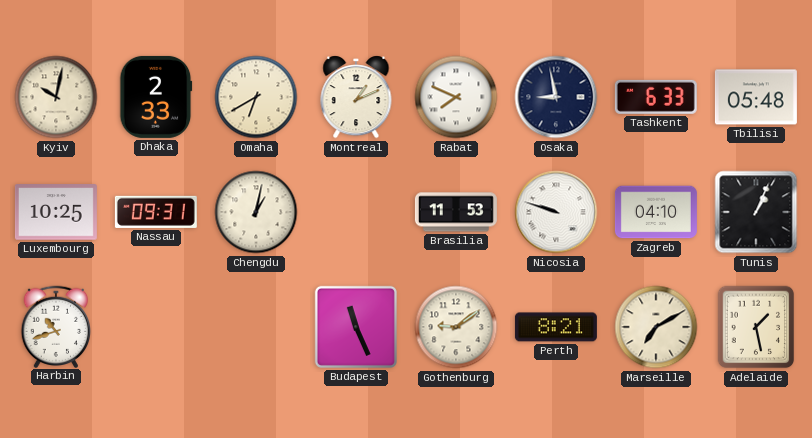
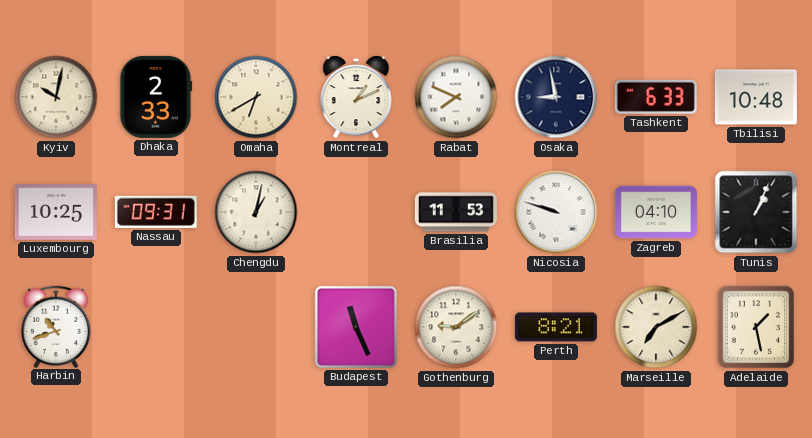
Tbilisi: 05:48 -> 10:48
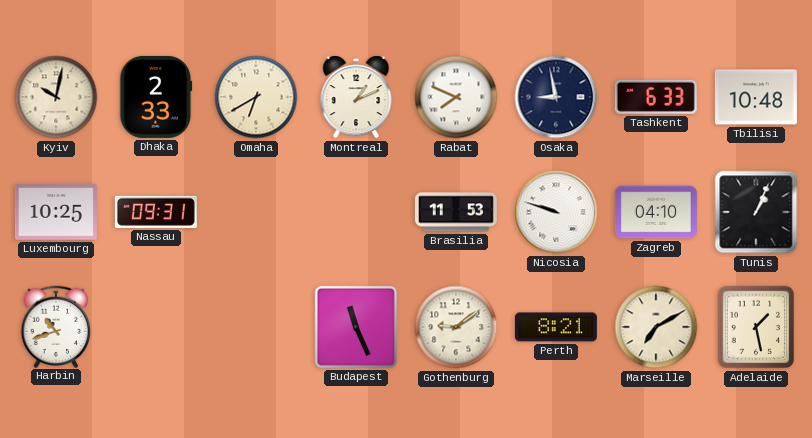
Chengdu: 1:02 -> none
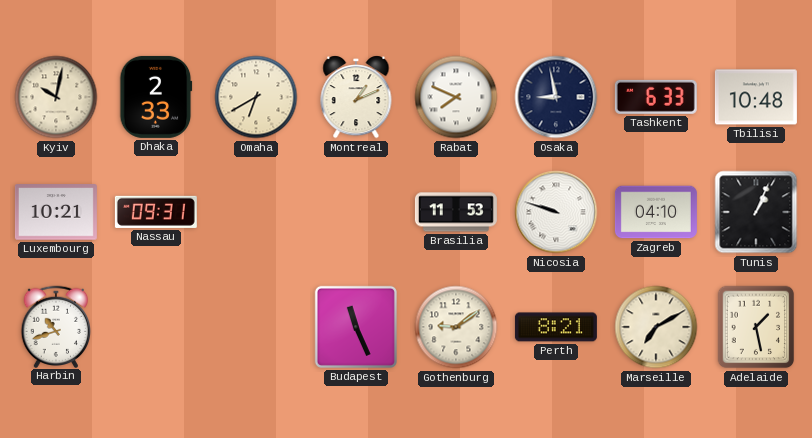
Luxembourg: 10:25 -> 10:21
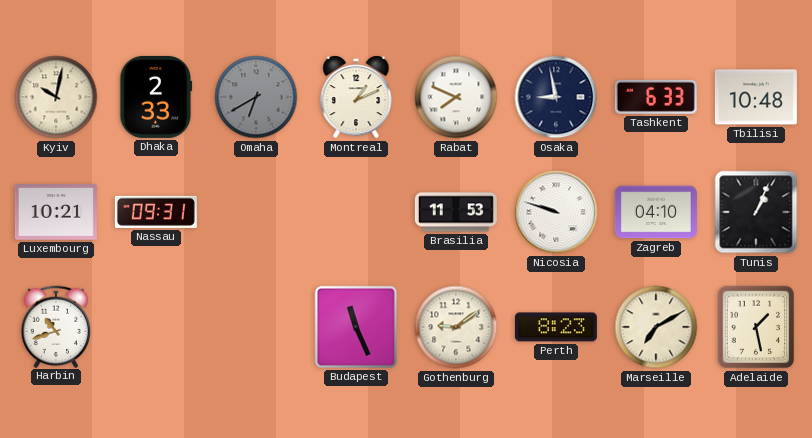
Omaha dial: cream -> grey
Perth: 8:21 -> 8:23
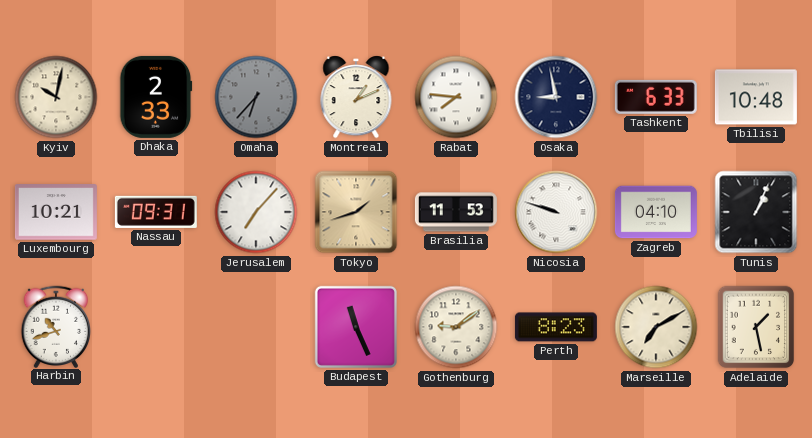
Omaha: 6:40 -> 6:37
Rabat: 7:49 -> 7:46
Jerusalem: none -> 7:07
Tokyo: none -> 1:42
